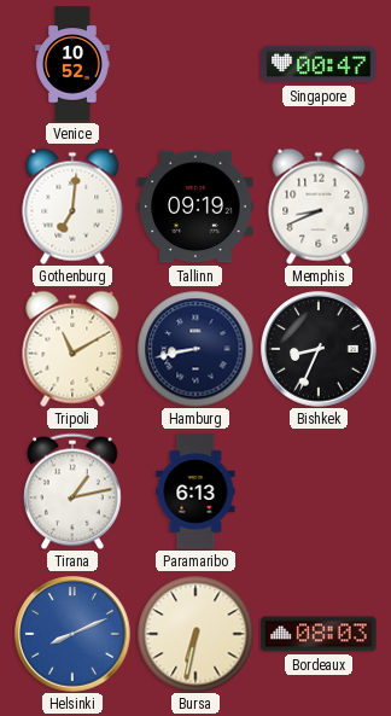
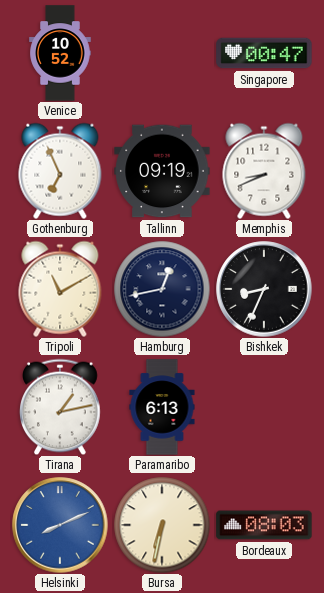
Gothenburg: 7:01 -> 6:56
Hamburg: 8:43 -> 12:43
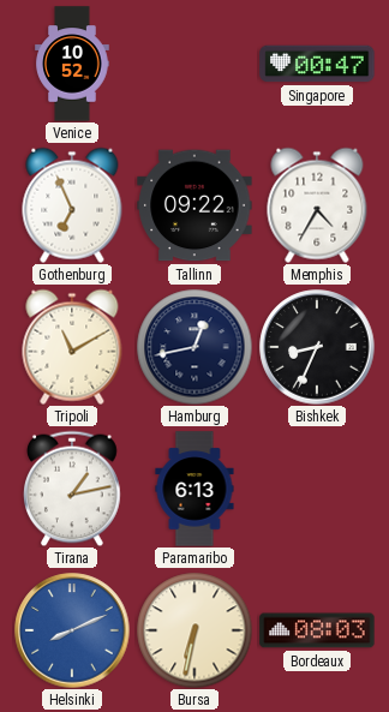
Tallinn: 09:19 -> 09:22
Memphis: 8:41 -> 4:35
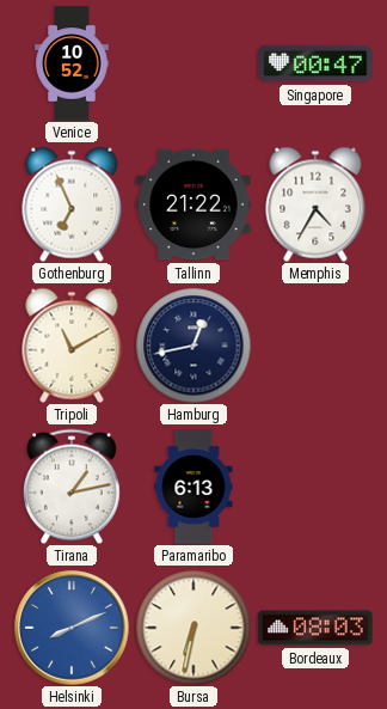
Tallinn: 09:22 -> 21:22
Bishkek: 8:34 -> none
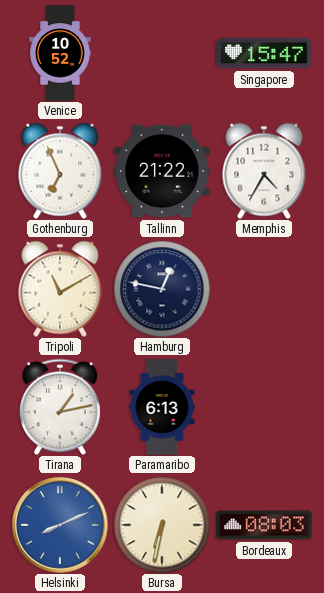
Singapore: 00:47 -> 15:47
Hamburg: 12:43 -> 12:47
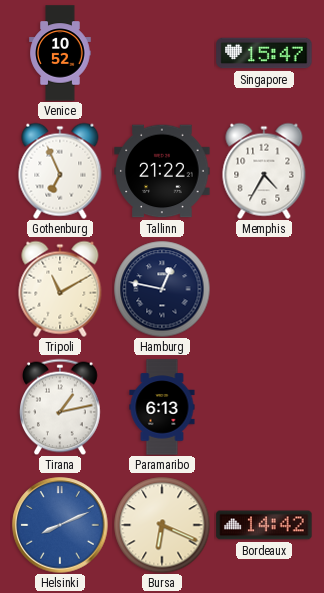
Bursa: 6:32 -> 6:19
Bordeaux: 08:03 -> 14:42
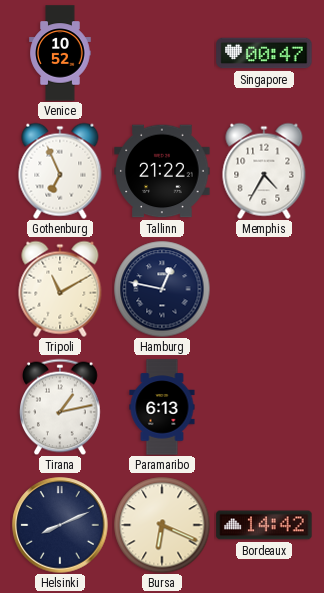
Singapore: 15:47 -> 00:47
Helsinki dial: blue -> navy
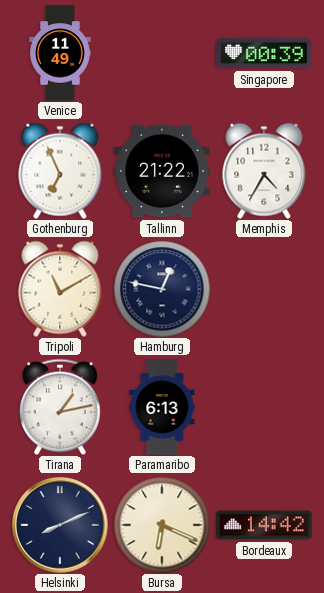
Venice: 10:52 -> 11:49
Singapore: 00:47 -> 00:39
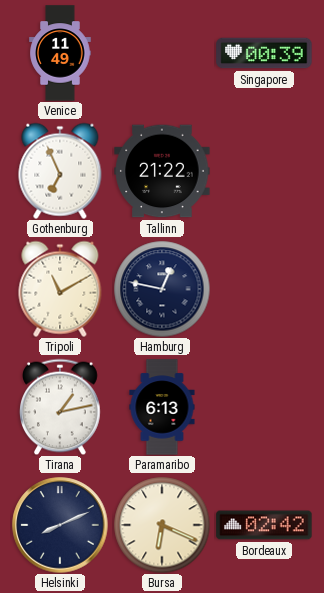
Memphis: 4:35 -> none
Bordeaux: 14:42 -> 02:42
